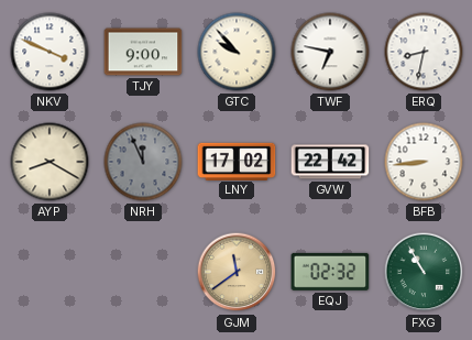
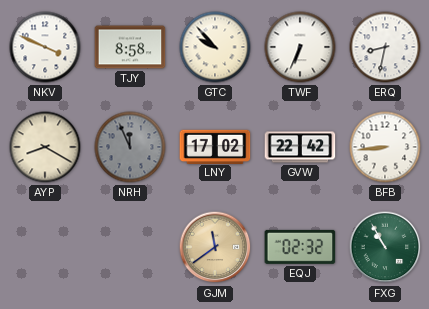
TJY: 9:00 -> 8:58
TWF: 6:47 -> 6:34
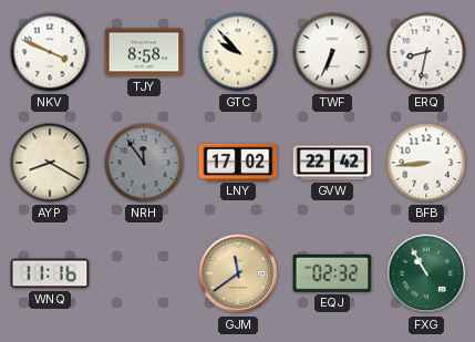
NRH: 11:56 -> 11:54
WNQ: none -> 11:16
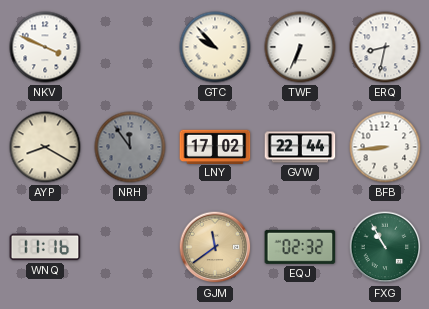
TJY: 8:58 -> none
GVW: 22:42 -> 22:44
